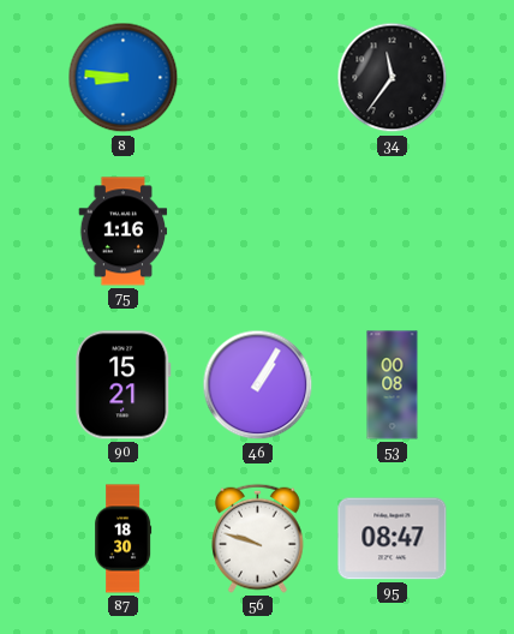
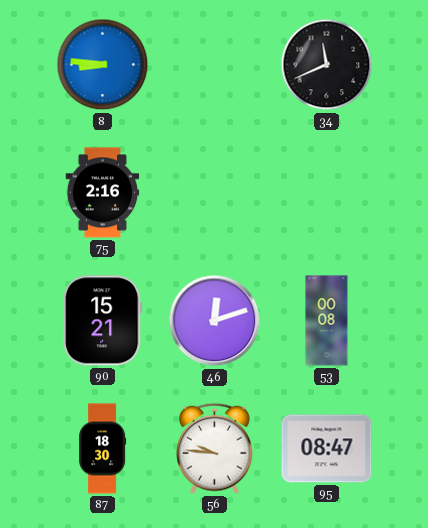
34: 11:36 -> 11:41
75: 1:16 -> 2:16
46: 1:05 -> 12:12
56: 9:48 -> 9:46
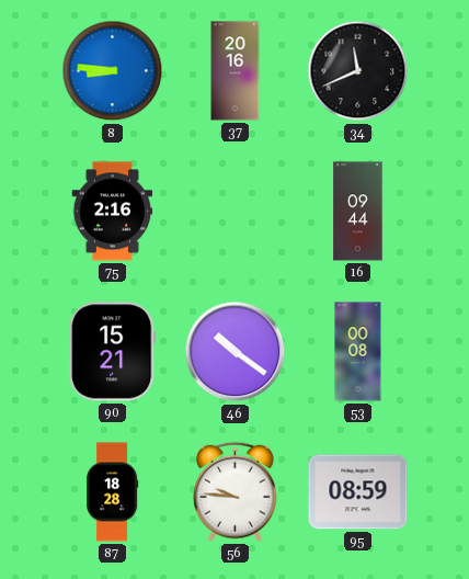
37: none -> 20:16
16: none -> 09:44
46: 12:12 -> 10:21
87: 18:30 -> 18:28
95: 08:47 -> 08:59
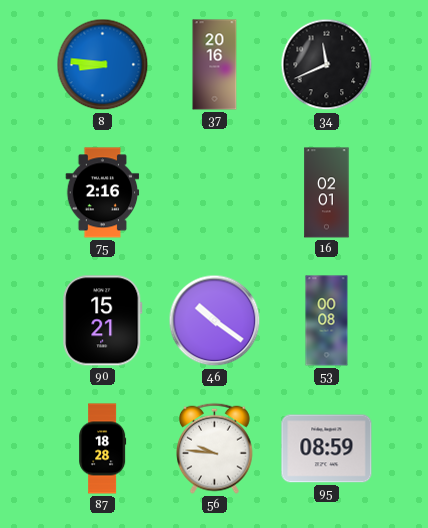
16: 09:44 -> 02:01
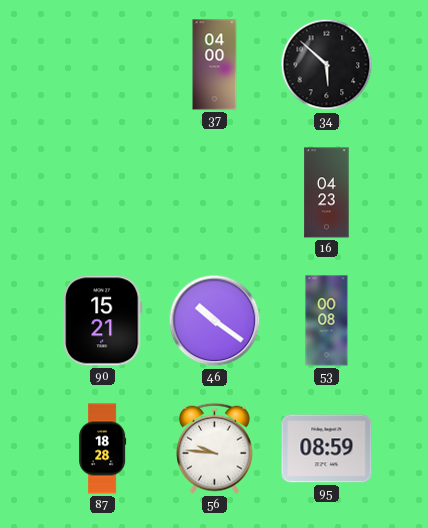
8: 8:46 -> none
37: 20:16 -> 04:00
34: 11:41 -> 5:52
75: 2:16 -> none
16: 02:01 -> 04:23
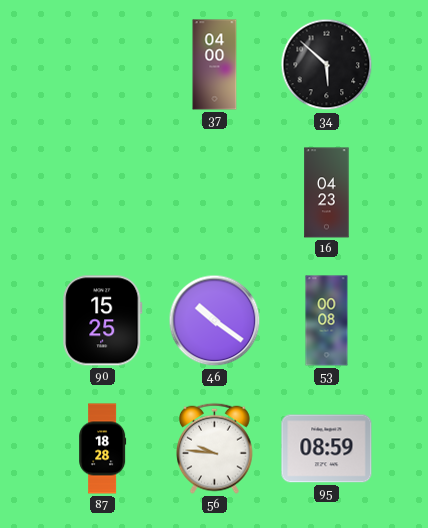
90: 15:21 -> 15:25
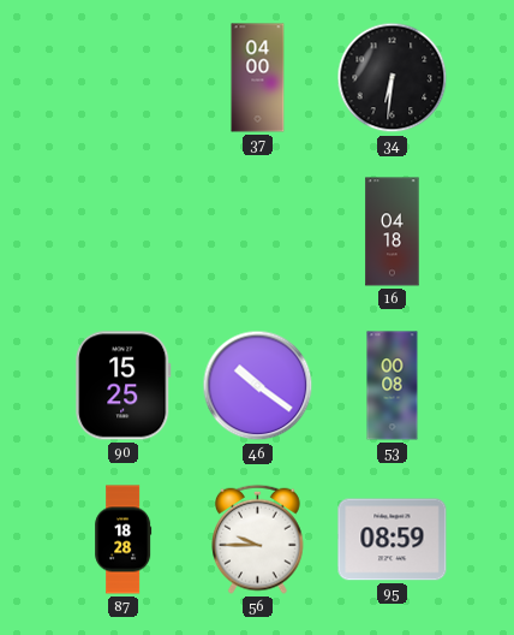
34: 5:52 -> 6:31
16: 04:23 -> 04:18
56: 9:46 -> 9:45
